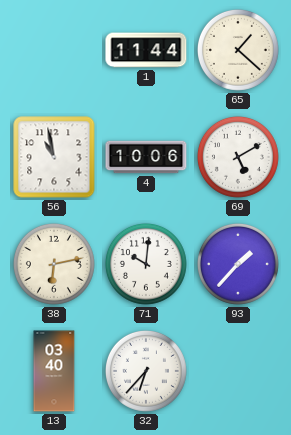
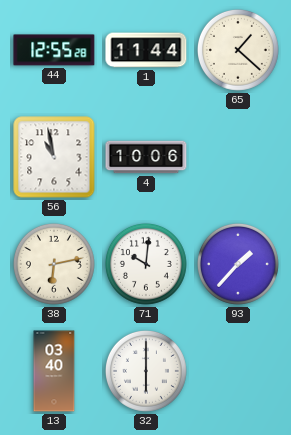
44: none -> 12:55
69: 5:10 -> none
32: 6:37 -> 6:00
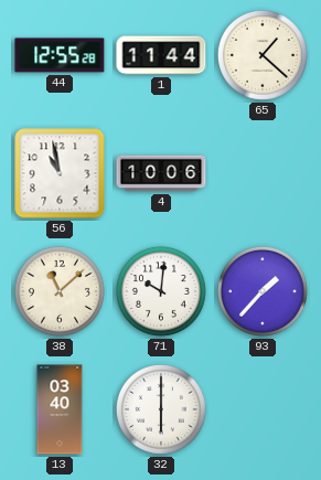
38: 6:13 -> 11:08
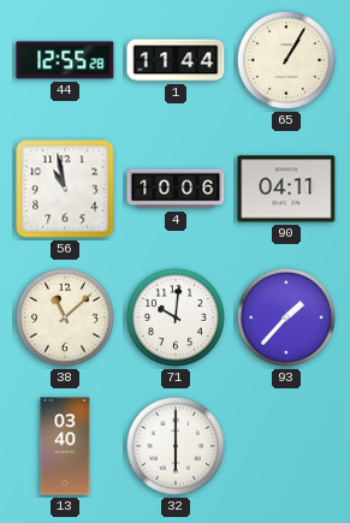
65: 1:22 -> 1:05
90: none -> 04:11
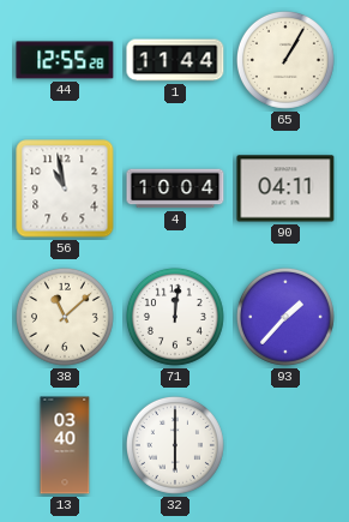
4: 10:06 -> 10:04
71: 10:01 -> 12:01
